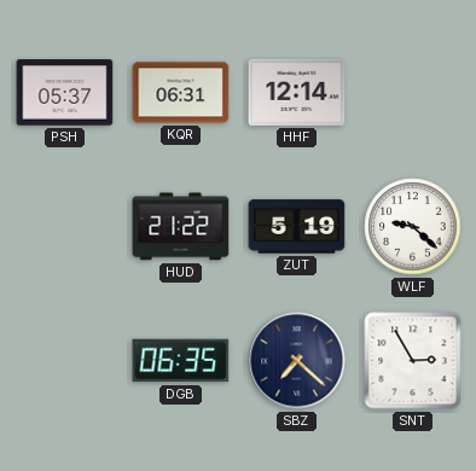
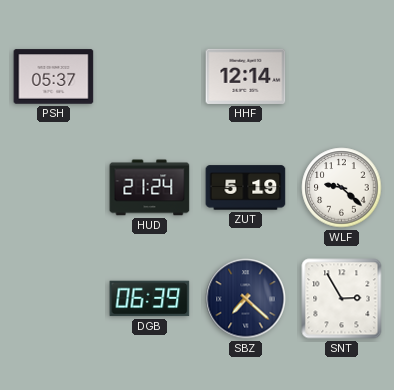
KQR: 06:31 -> none
HUD: 21:22 -> 21:24
DGB: 06:35 -> 06:39
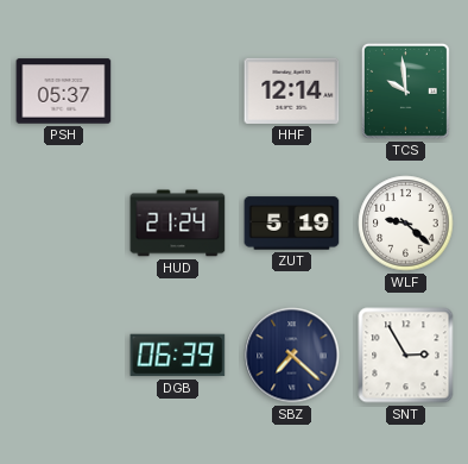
TCS: none -> 9:59
